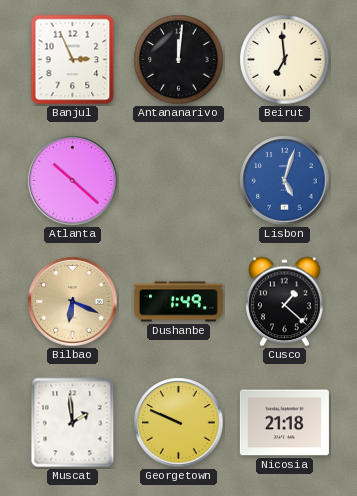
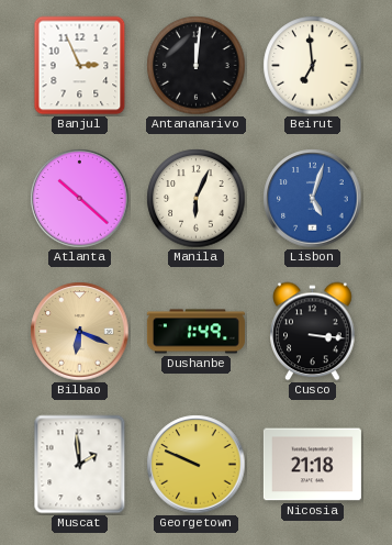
Manila: none -> 6:04
Cusco: 1:22 -> 3:16
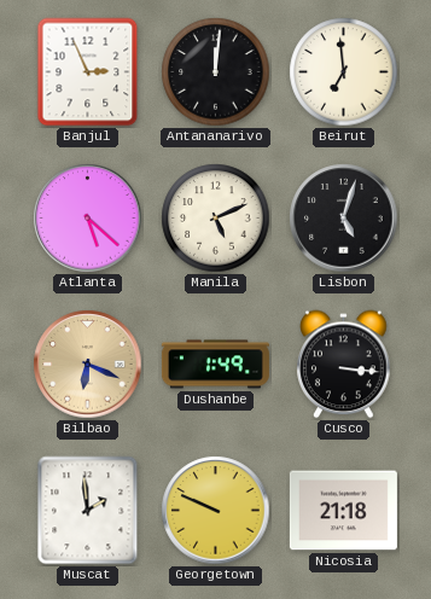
Atlanta: 10:22 -> 5:22
Manila: 6:04 -> 5:11
Lisbon dial: blue -> black
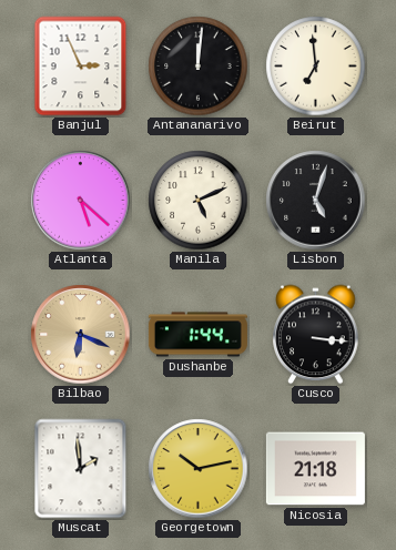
Dushanbe: 1:49 -> 1:44
Georgetown: 9:49 -> 10:13
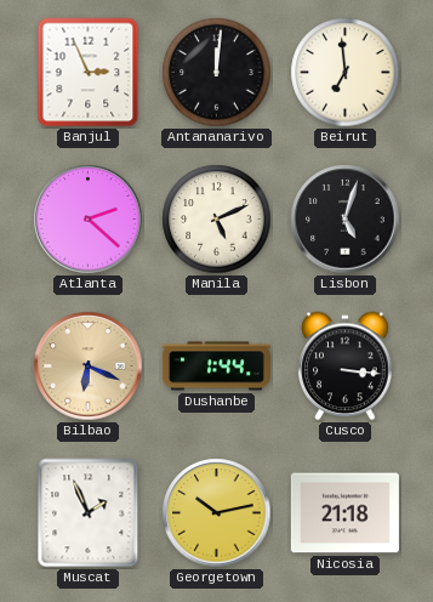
Atlanta: 5:22 -> 2:22
Muscat: 1:59 -> 1:56
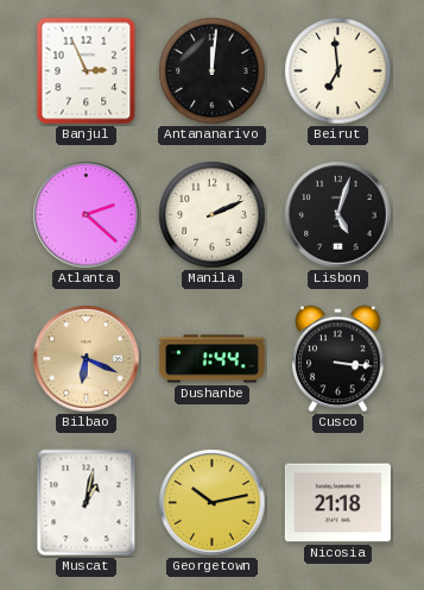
Manila: 5:11 -> 2:11
Muscat: 1:56 -> 1:02
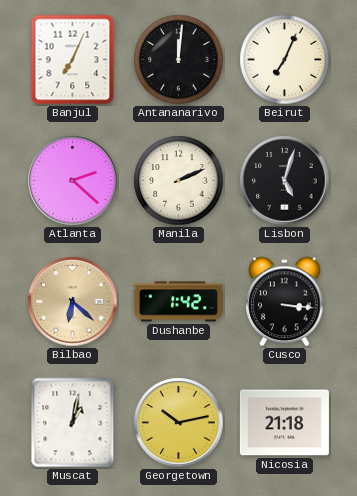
Banjul: 2:56 -> 7:04
Beirut: 6:59 -> 7:04
Bilbao: 6:19 -> 6:22
Dushanbe: 1:44 -> 1:42
